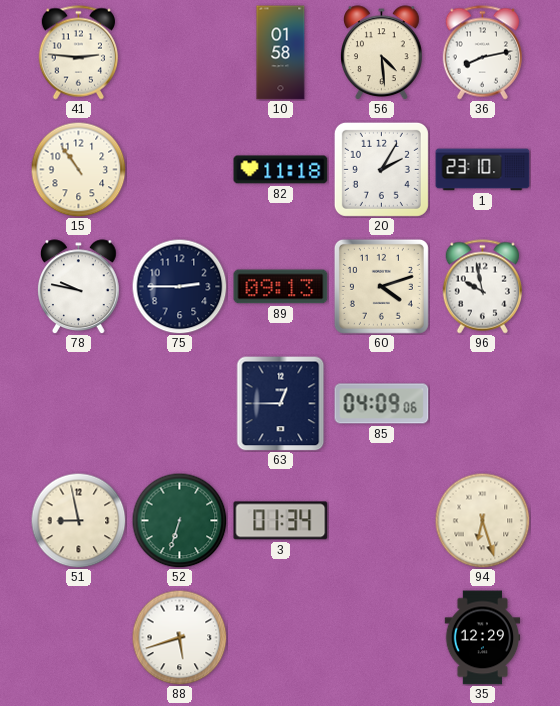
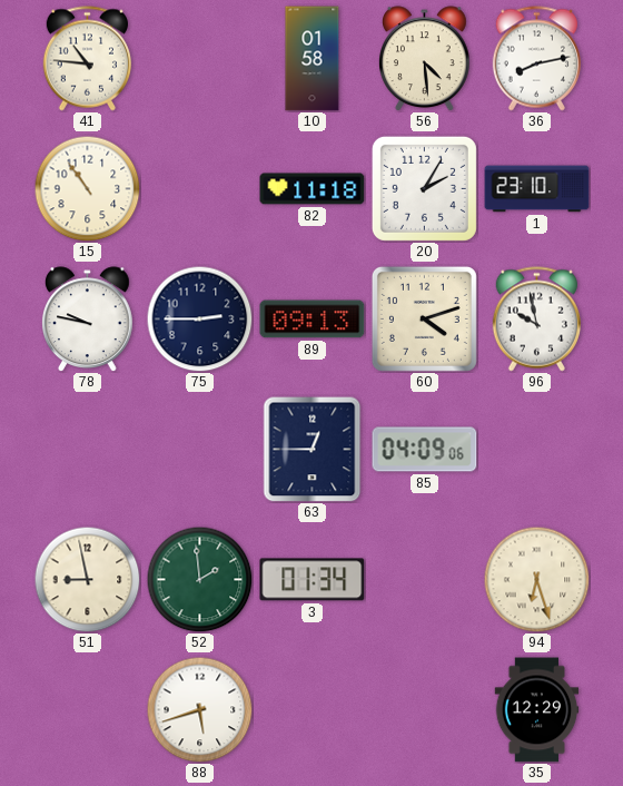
41: 2:46 -> 10:46
52: 6:33 -> 1:59
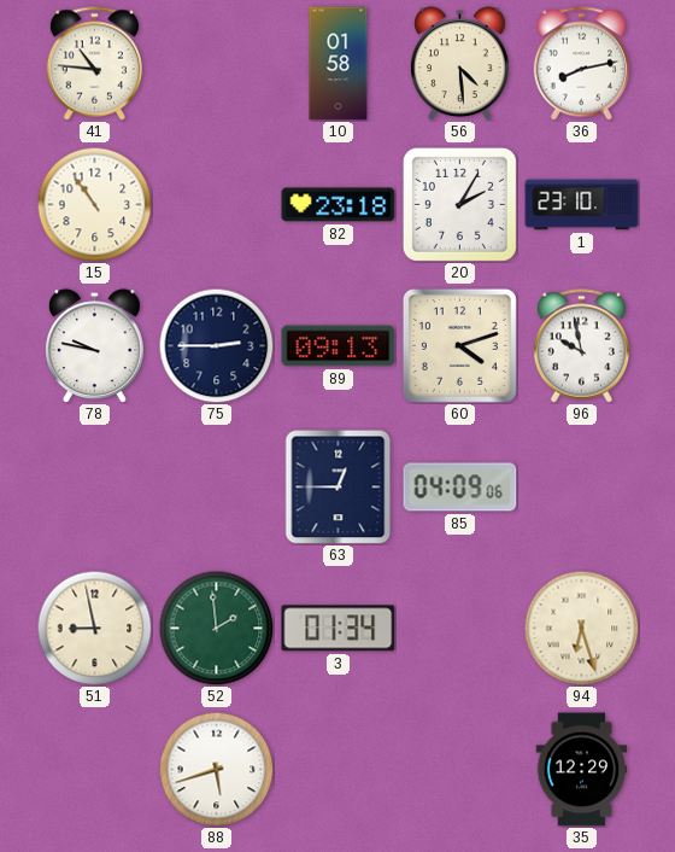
82: 11:18 -> 23:18
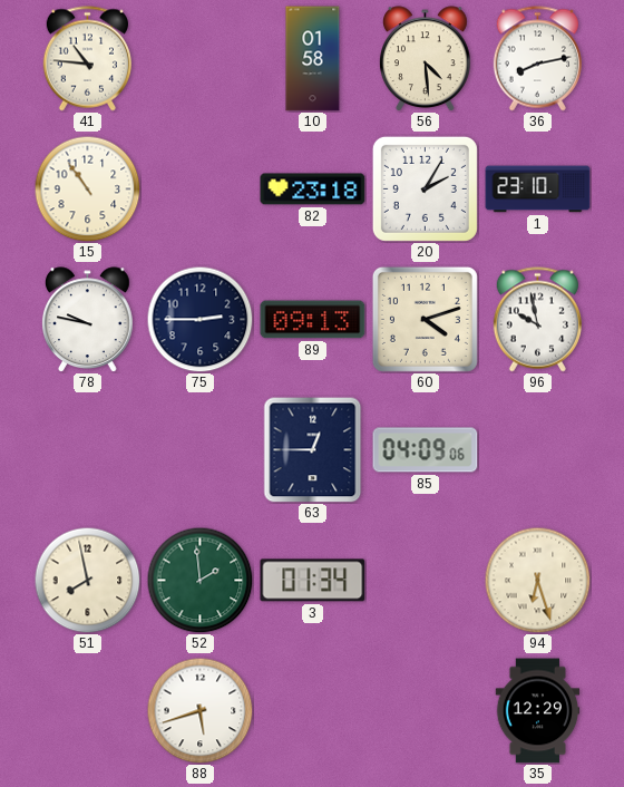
51: 8:58 -> 7:58
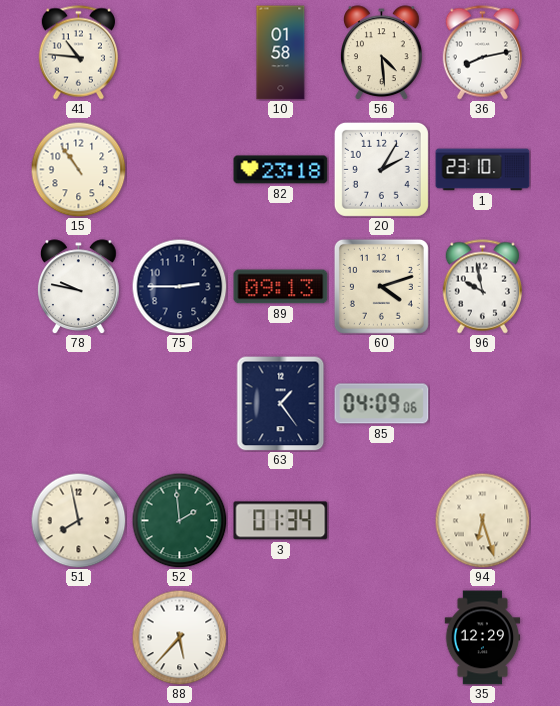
63: 12:45 -> 1:24
88: 5:42 -> 5:37
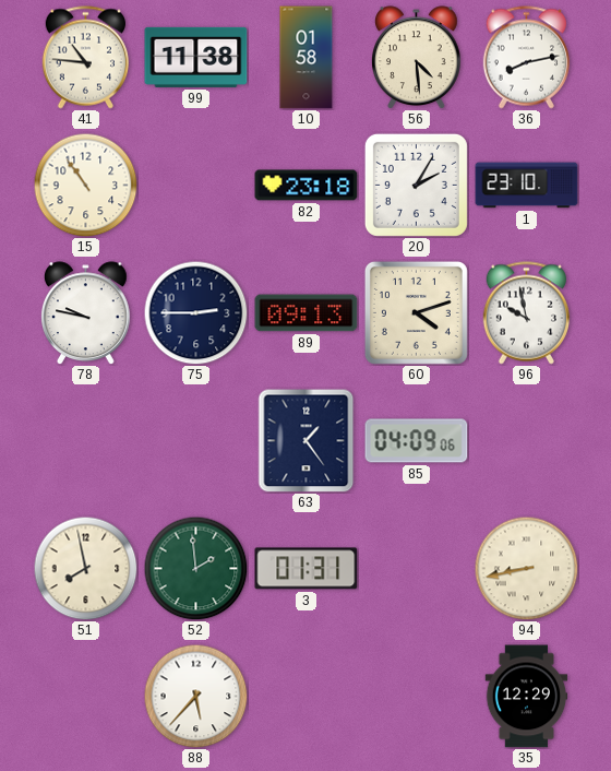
99: none -> 11:38
3: 01:34 -> 01:31
94: 6:27 -> 8:43
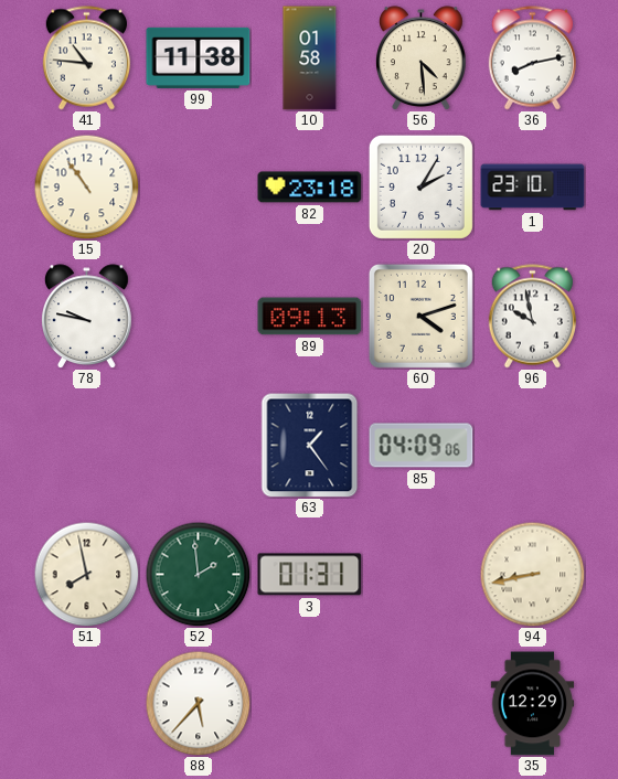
75: 2:45 -> none
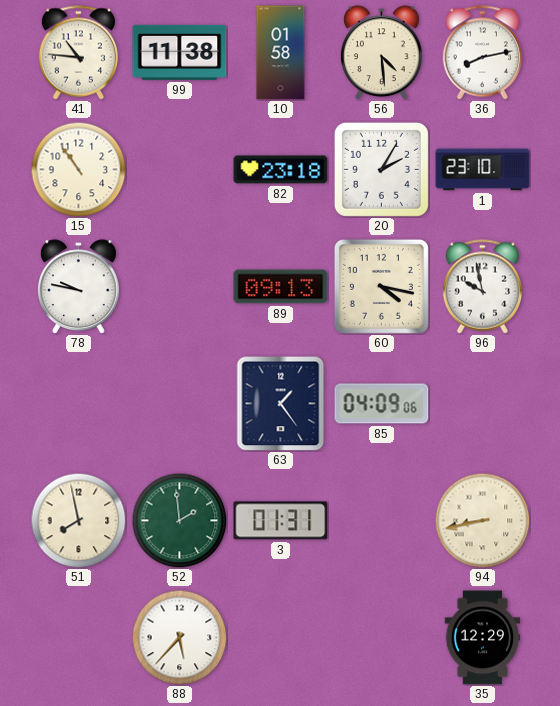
60: 4:12 -> 4:17
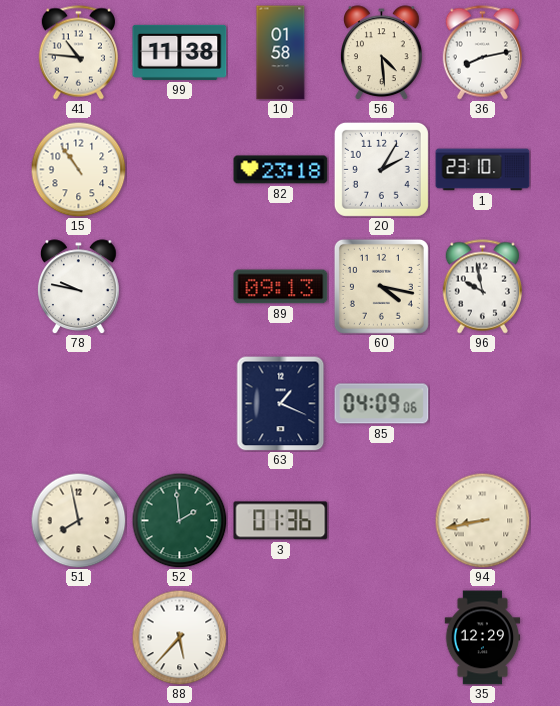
63: 1:24 -> 1:19
3: 01:31 -> 01:36
